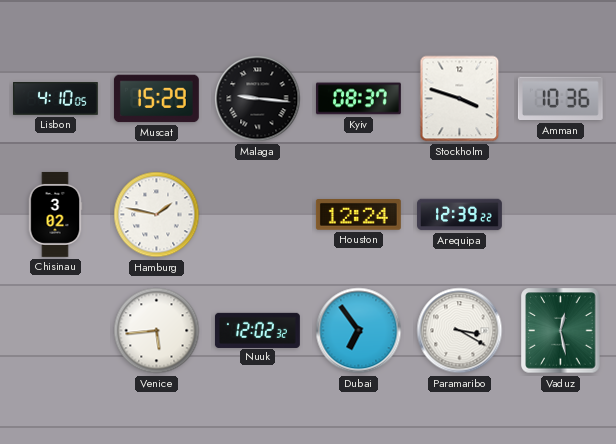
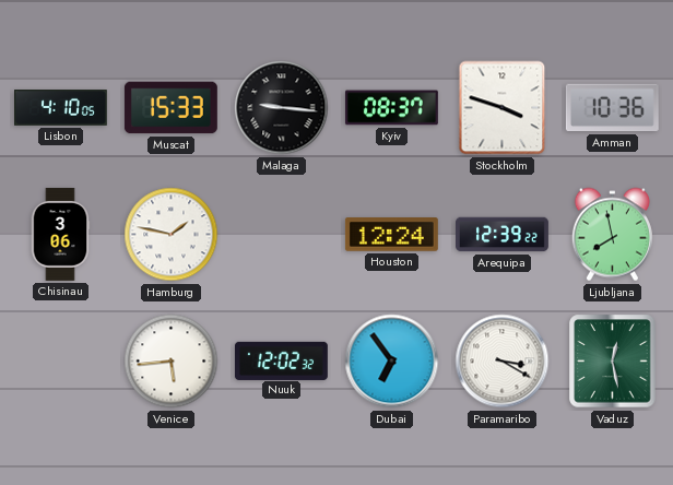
Muscat: 15:29 -> 15:33
Chisinau: 3:02 -> 3:06
Ljubljana: none -> 7:58
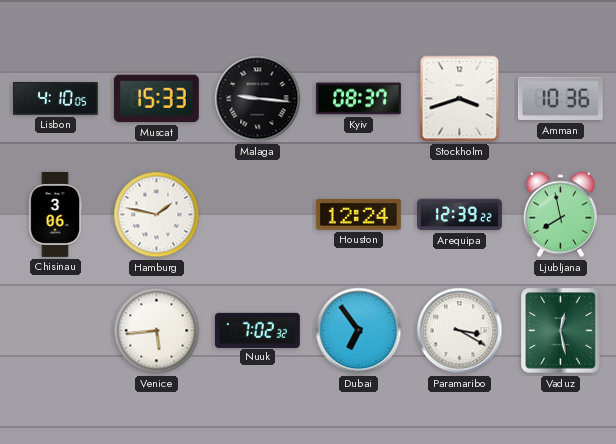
Stockholm: 3:48 -> 3:42
Nuuk: 12:02 -> 7:02
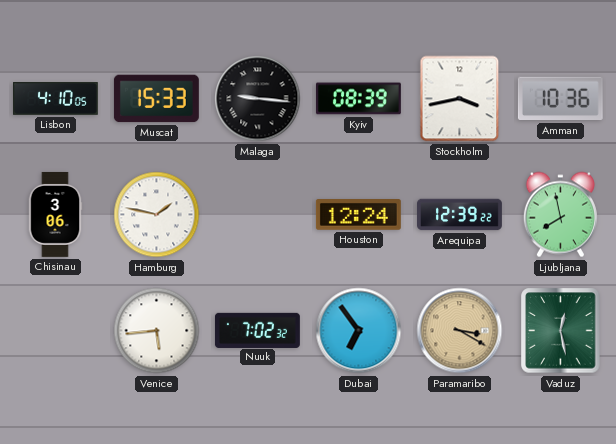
Kyiv: 08:37 -> 08:39
Stockholm: 3:42 -> 3:43
Paramaribo dial: white -> champagne
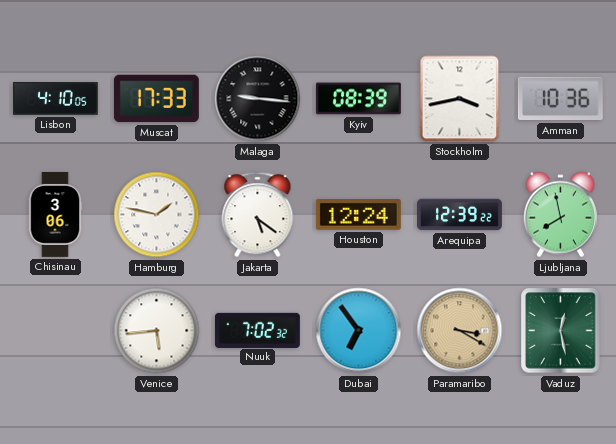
Muscat: 15:33 -> 17:33
Jakarta: none -> 5:21
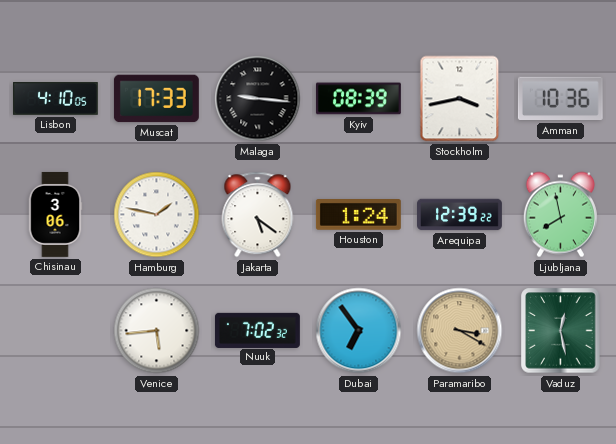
Houston: 12:24 -> 1:24
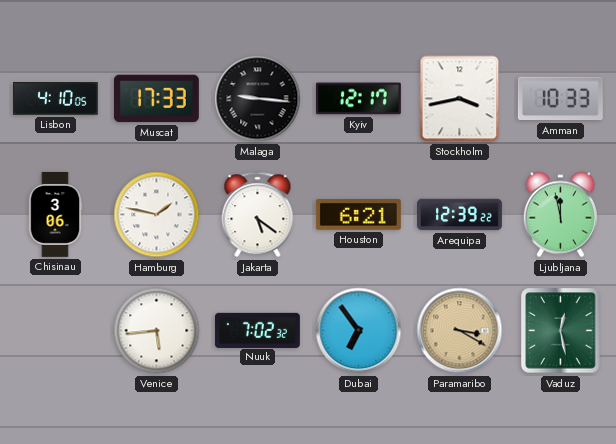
Kyiv: 08:39 -> 12:17
Amman: 10:36 -> 10:33
Houston: 1:24 -> 6:21
Ljubljana: 7:58 -> 11:58
